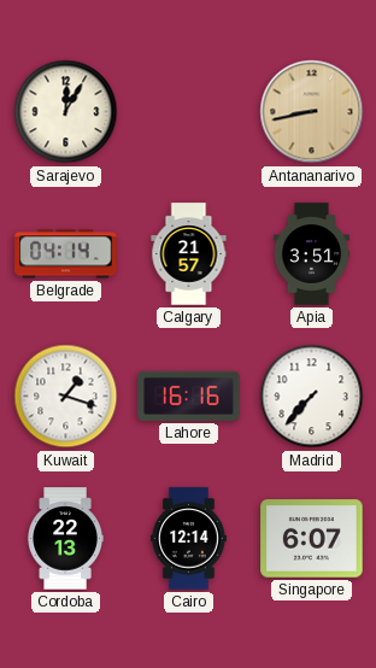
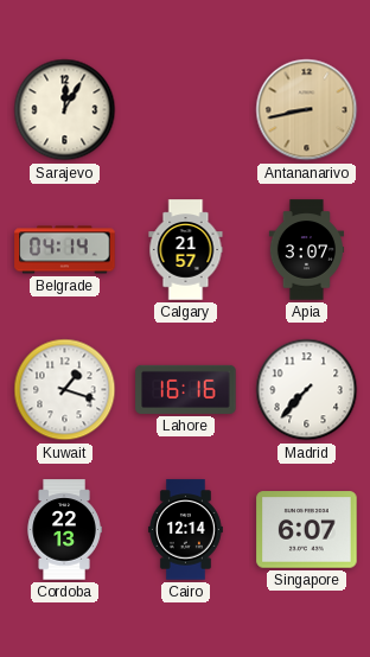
Apia: 3:51 -> 3:07
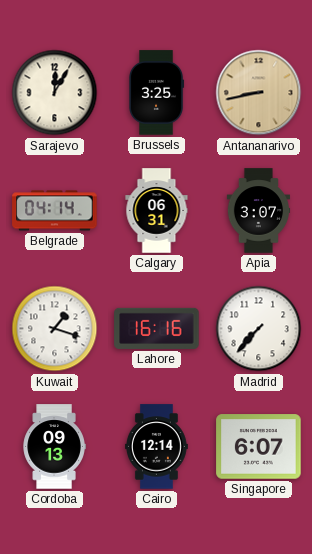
Brussels: none -> 3:25
Calgary: 21:57 -> 06:31
Cordoba: 22:13 -> 09:13
